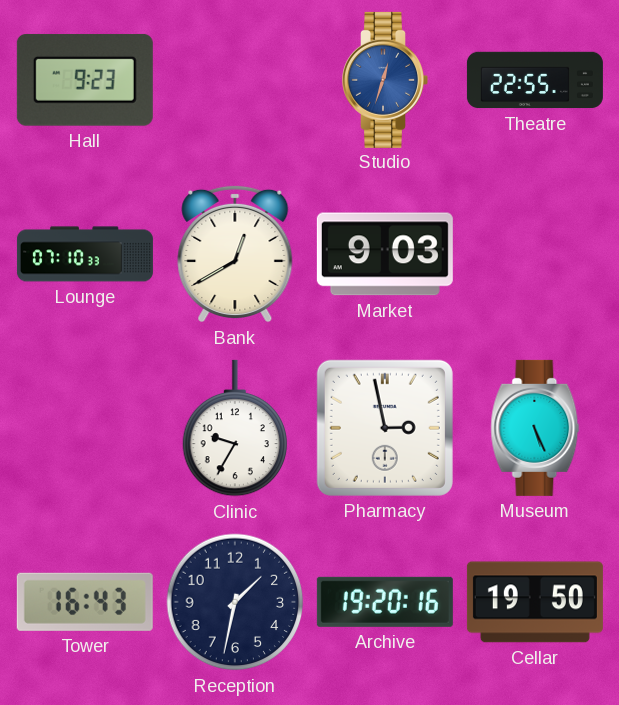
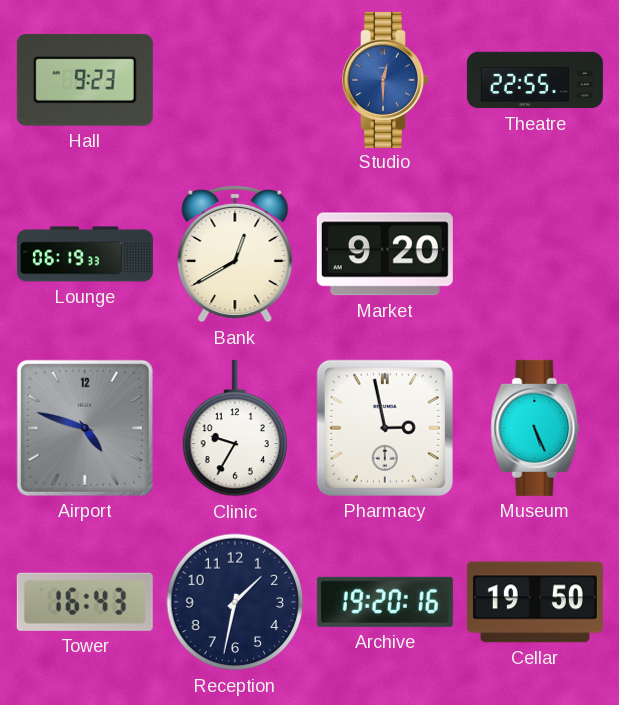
Studio: 12:33 -> 12:30
Lounge: 07:10 -> 06:19
Market: 9:03 -> 9:20
Airport: none -> 4:48
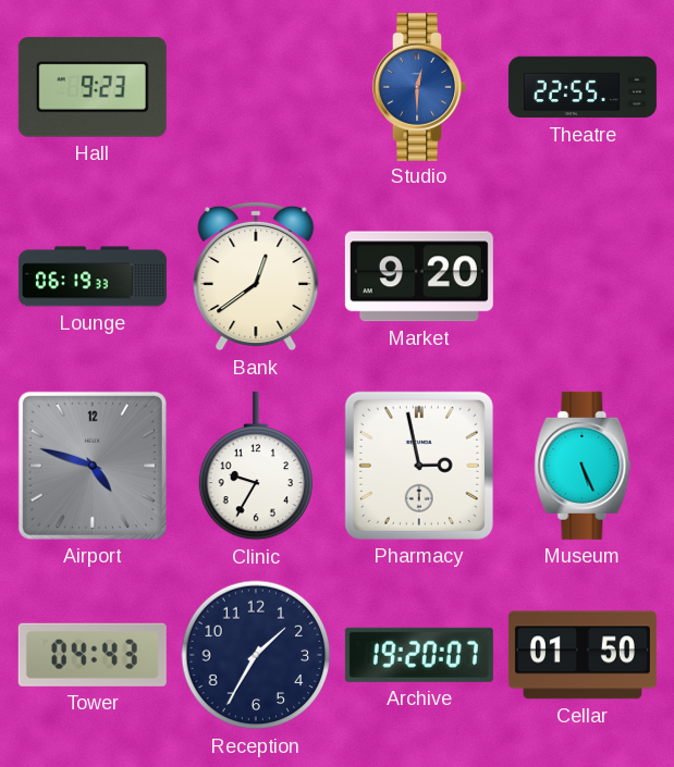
Bank: 12:40 -> 12:39
Tower: 16:43 -> 04:43
Reception: 1:32 -> 1:35
Archive: 19:20:16 -> 19:20:07
Cellar: 19:50 -> 01:50
